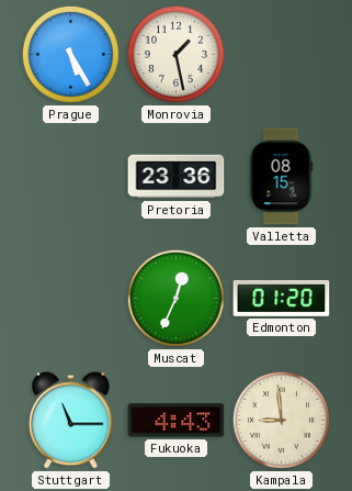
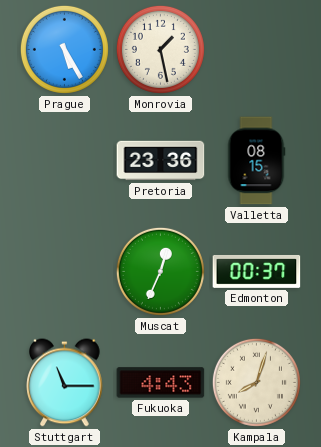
Edmonton: 01:20 -> 00:37
Kampala: 8:59 -> 8:03
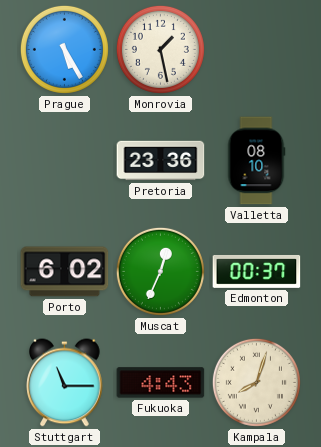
Valletta: 08:15 -> 08:10
Porto: none -> 6:02
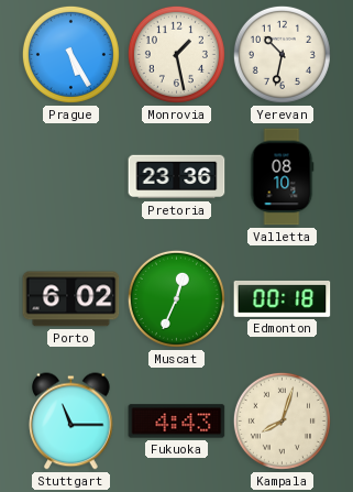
Yerevan: none -> 10:32
Edmonton: 00:37 -> 00:18
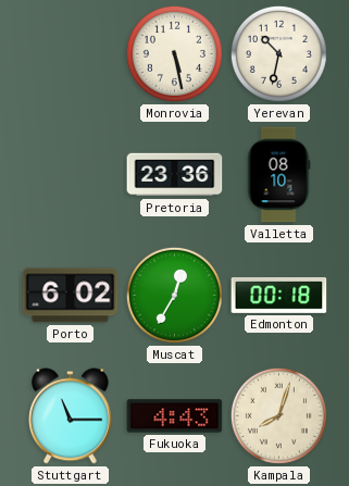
Prague: 5:25 -> none
Monrovia: 1:28 -> 5:28
Muscat: 12:34 -> 12:35
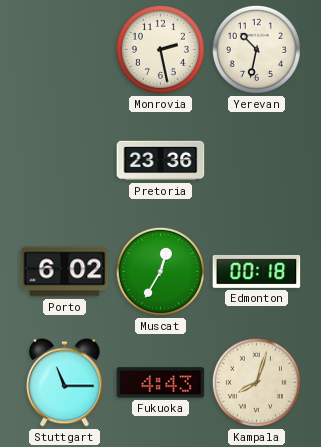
Monrovia: 5:28 -> 2:28
Valletta: 08:10 -> none
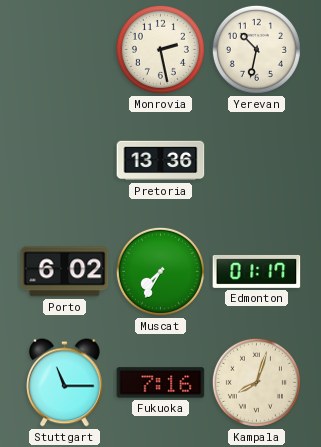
Pretoria: 23:36 -> 13:36
Muscat: 12:35 -> 7:35
Edmonton: 00:18 -> 01:17
Fukuoka: 4:43 -> 7:16
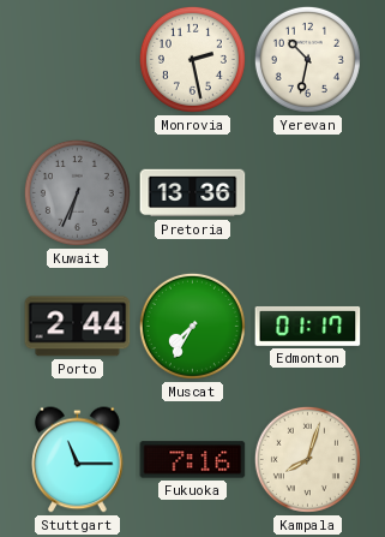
Kuwait: none -> 6:34
Porto: 6:02 -> 2:44
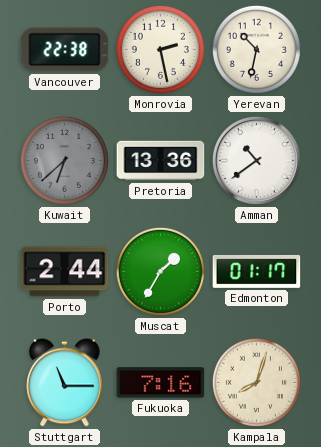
Vancouver: none -> 22:38
Kuwait: 6:34 -> 6:38
Amman: none -> 10:39
Muscat: 7:35 -> 1:35
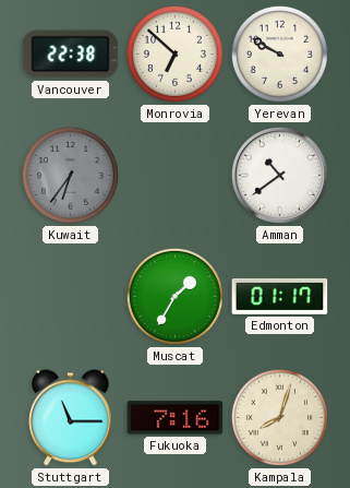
Monrovia: 2:28 -> 6:52
Yerevan: 10:32 -> 9:50
Kuwait: 6:38 -> 6:36
Pretoria: 13:36 -> none
Porto: 2:44 -> none
